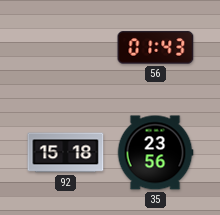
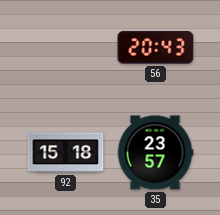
56: 01:43 -> 20:43
35: 23:56 -> 23:57
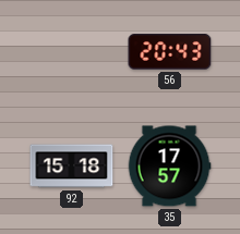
35: 23:57 -> 17:57
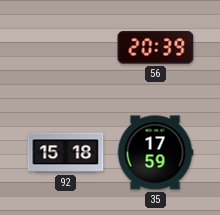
56: 20:43 -> 20:39
35: 17:57 -> 17:59
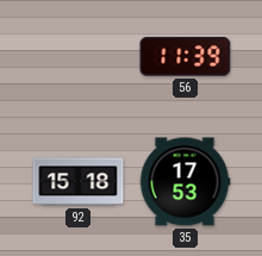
56: 20:39 -> 11:39
35: 17:59 -> 17:53
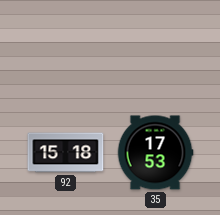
56: 11:39 -> none
